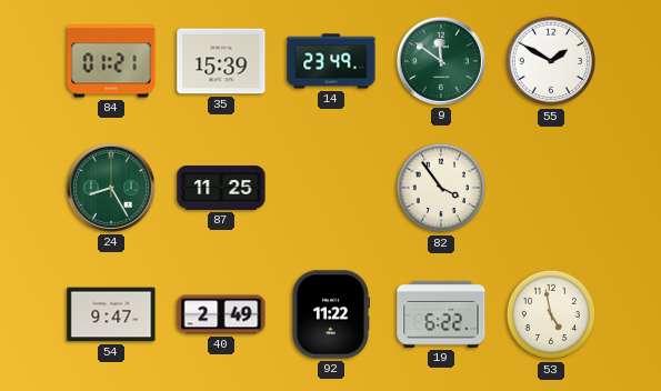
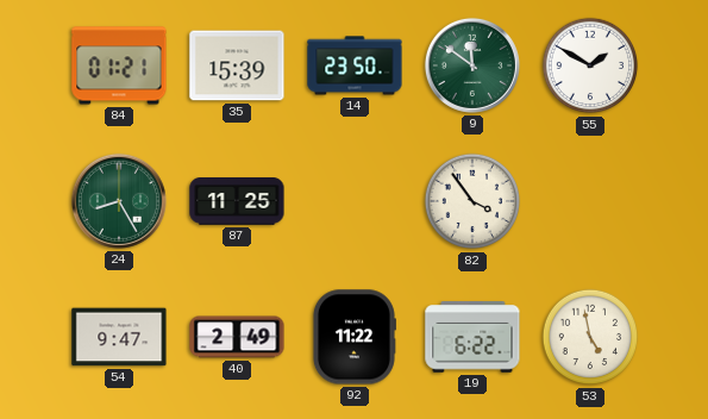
14: 23:49 -> 23:50
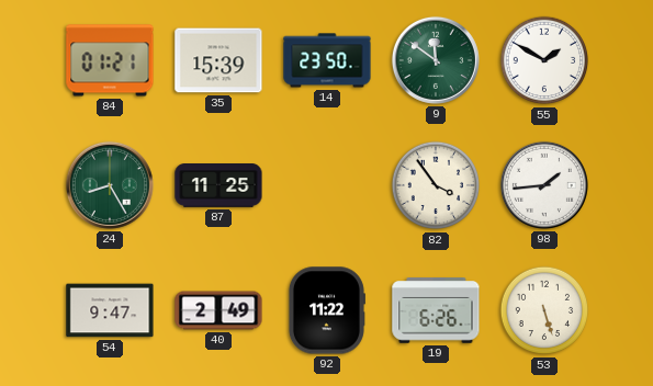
98: none -> 1:44
19: 6:22 -> 6:26
53: 4:58 -> 5:27
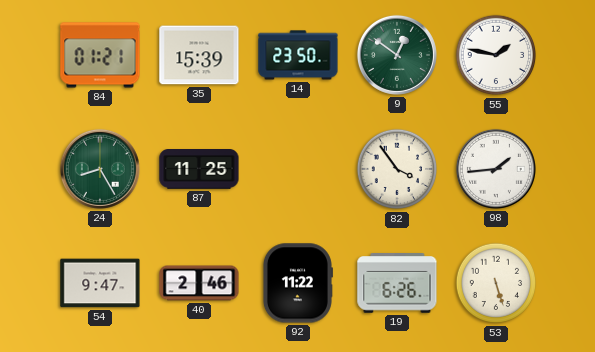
9: 11:51 -> 12:51
55: 1:50 -> 1:47
40: 2:49 -> 2:46
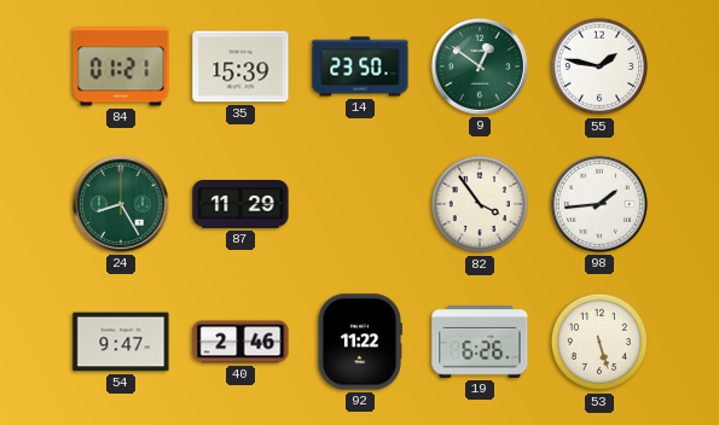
87: 11:25 -> 11:29
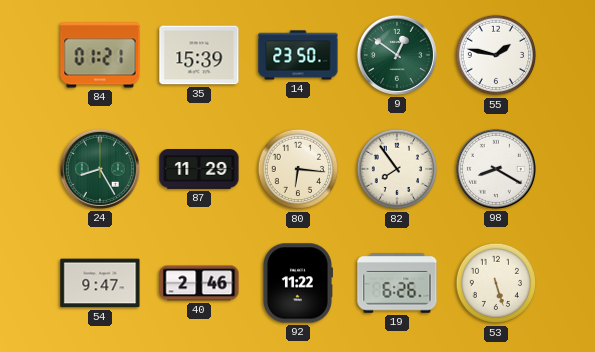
80: none -> 6:16
82: 3:54 -> 7:54
98: 1:44 -> 8:20
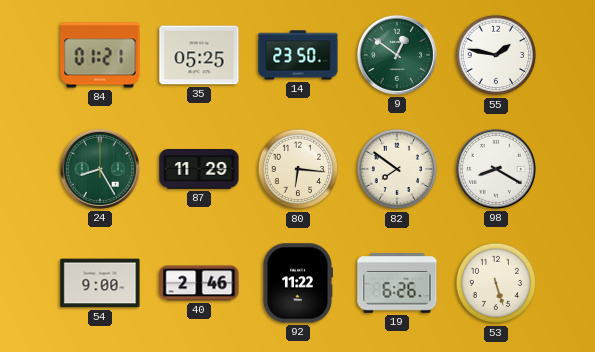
35: 15:39 -> 05:25
82: 7:54 -> 7:51
54: 9:47 -> 9:00
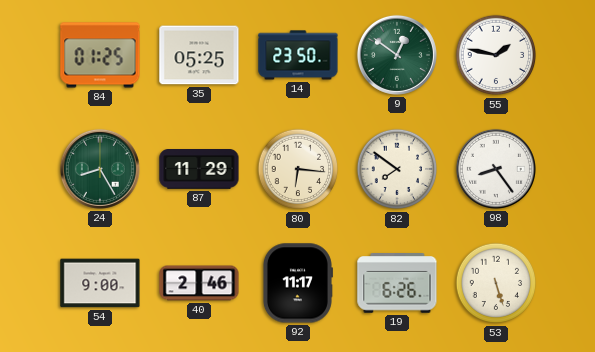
84: 01:21 -> 01:25
98: 8:20 -> 8:24
92: 11:22 -> 11:17
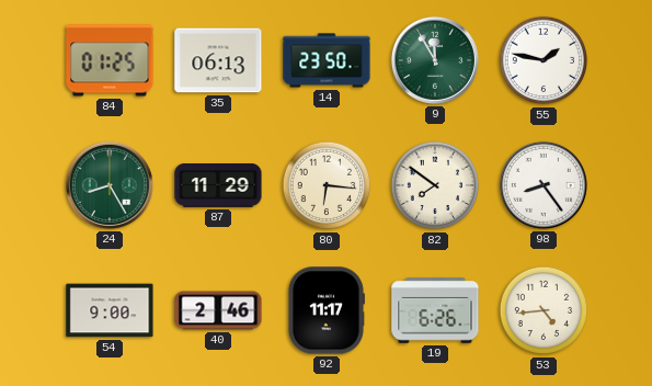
35: 05:25 -> 06:13
9: 12:51 -> 11:55
53: 5:27 -> 4:44
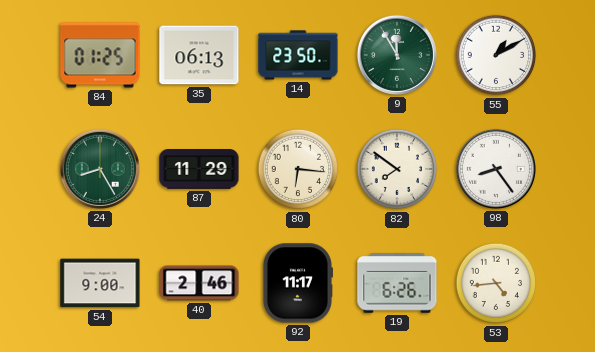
55: 1:47 -> 1:10
